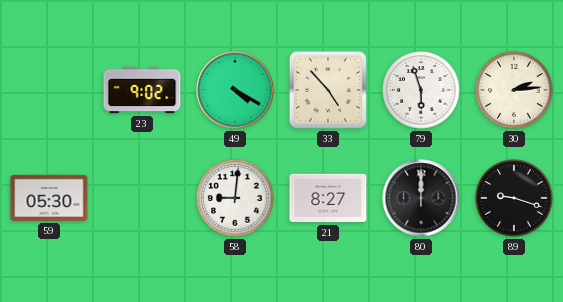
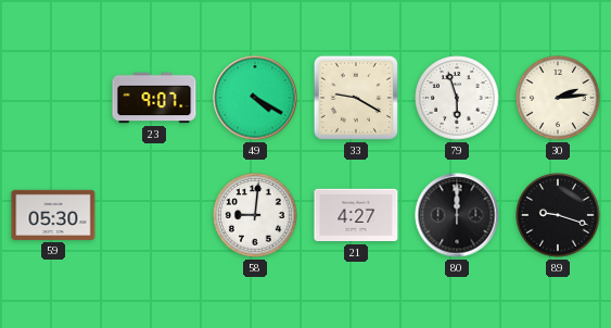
23: 9:02 -> 9:07
33: 4:53 -> 9:20
21: 8:27 -> 4:27
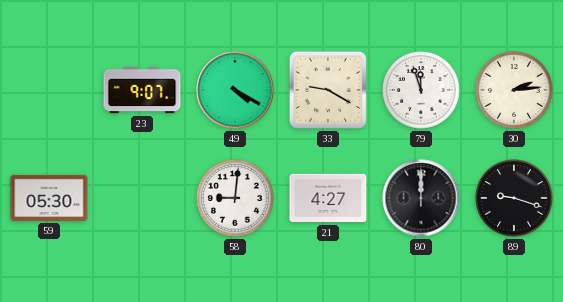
79: 5:57 -> 11:57
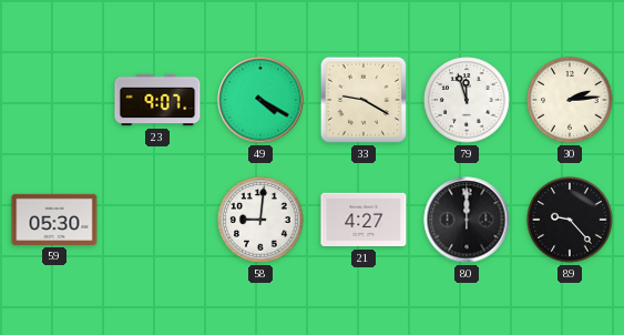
89: 9:18 -> 9:23
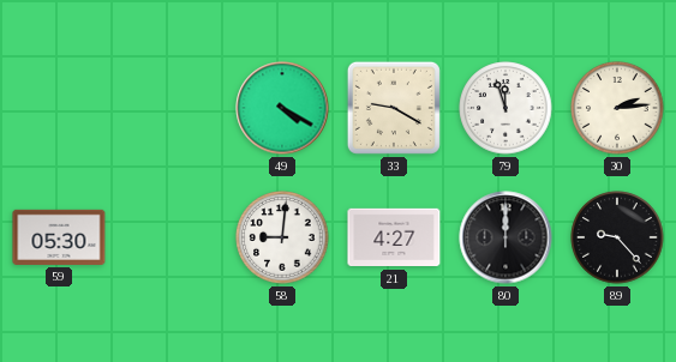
23: 9:07 -> none
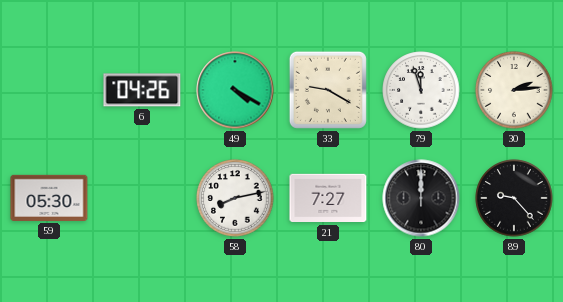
6: none -> 04:26
58: 9:01 -> 8:13
21: 4:27 -> 7:27
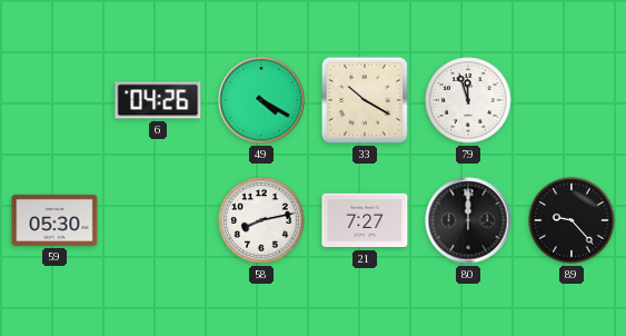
33: 9:20 -> 10:20
30: 2:14 -> none
